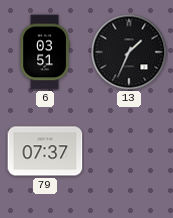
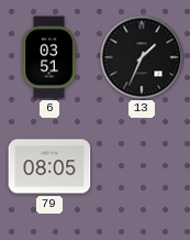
79: 07:37 -> 08:05
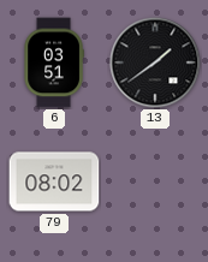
13: 1:34 -> 1:39
79: 08:05 -> 08:02
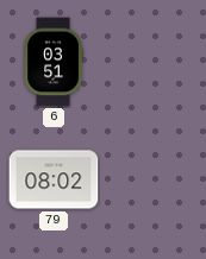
13: 1:39 -> none
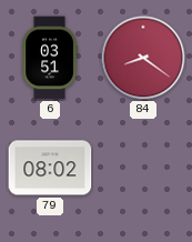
84: none -> 8:21
